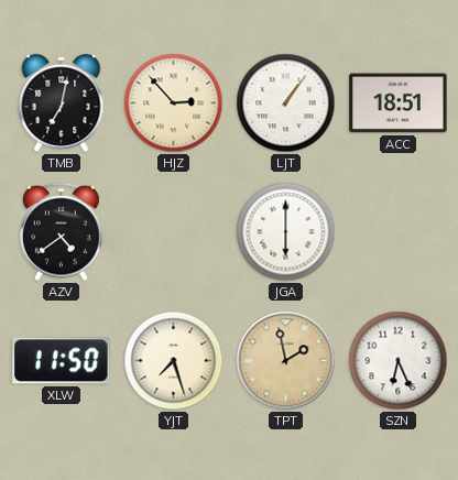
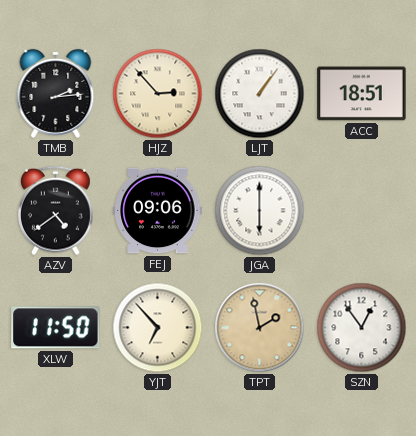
TMB: 7:02 -> 2:14
FEJ: none -> 09:06
YJT: 7:27 -> 6:53
SZN: 6:26 -> 12:54
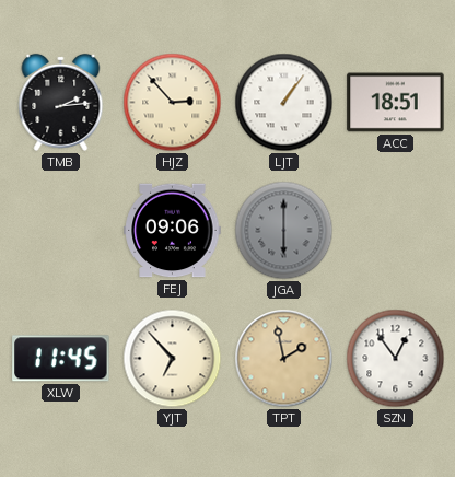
AZV: 4:39 -> none
JGA dial: white -> grey
XLW: 11:50 -> 11:45
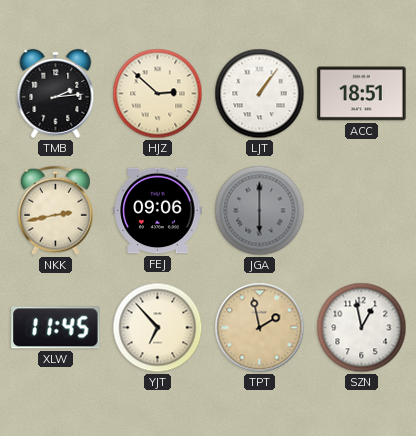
HJZ: 2:53 -> 2:52
NKK: none -> 2:43
SZN: 12:54 -> 12:58
